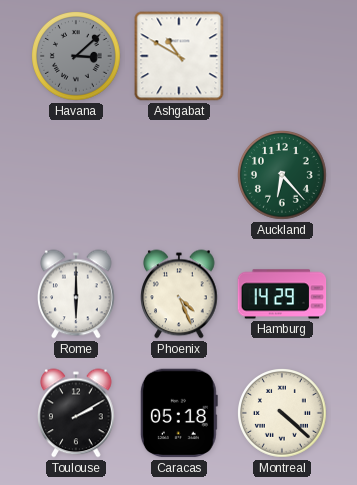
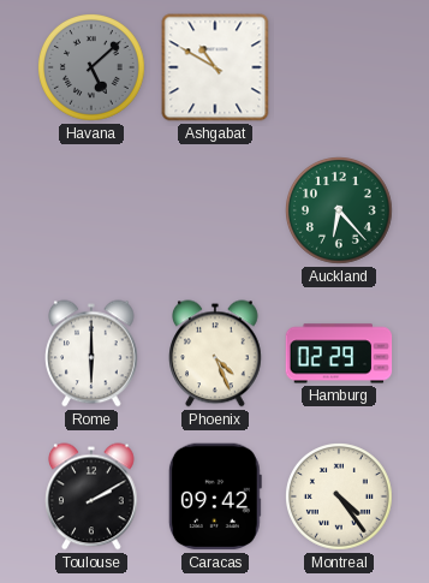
Havana: 3:08 -> 5:08
Hamburg: 14:29 -> 02:29
Caracas: 05:18 -> 09:42
Montreal: 4:22 -> 4:24
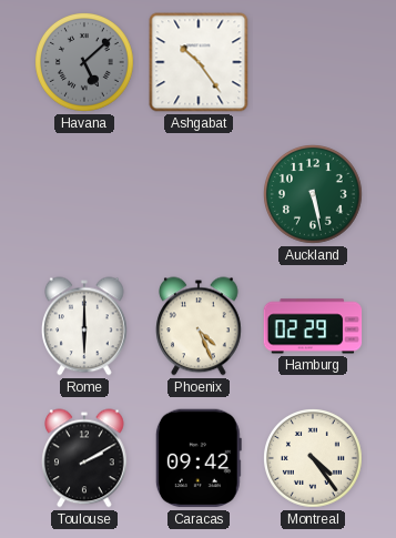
Ashgabat: 10:50 -> 10:24
Auckland: 6:23 -> 5:28
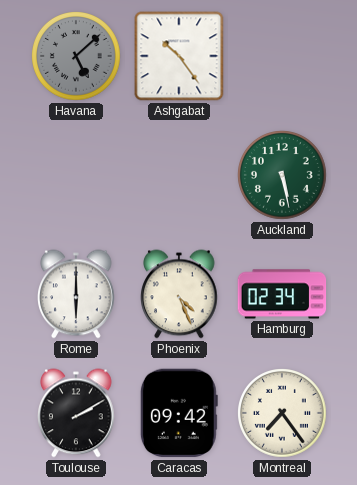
Hamburg: 02:29 -> 02:34
Montreal: 4:24 -> 7:24
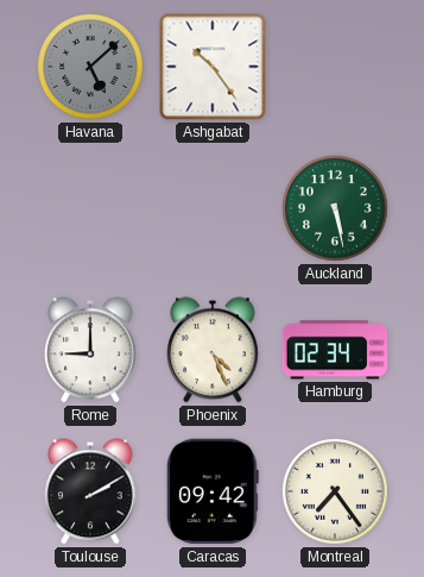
Rome: 6:00 -> 9:00
